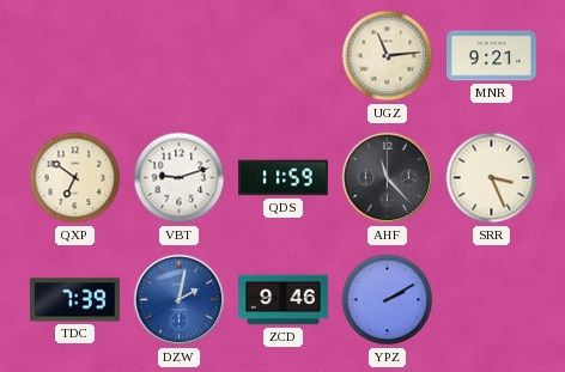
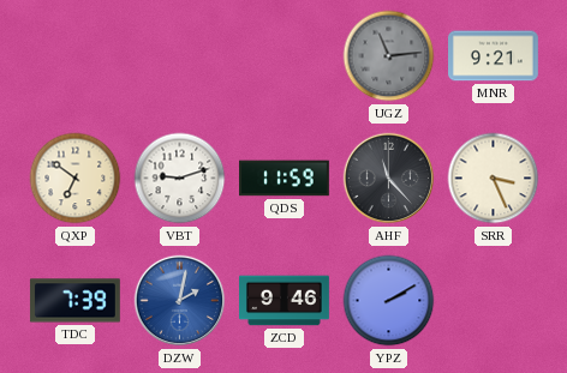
UGZ dial: cream -> grey
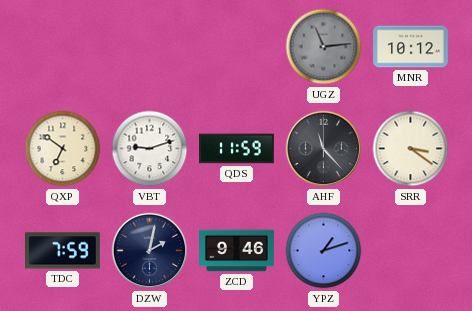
MNR: 9:21 -> 10:12
SRR: 3:26 -> 3:21
TDC: 7:39 -> 7:59
DZW dial: blue -> navy
YPZ: 2:10 -> 1:12
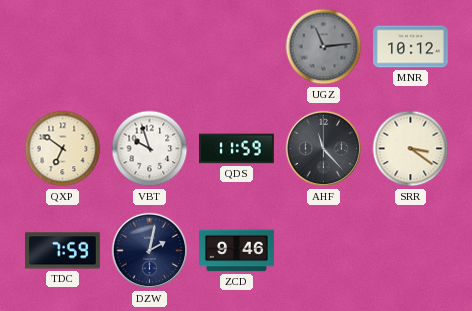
VBT: 9:12 -> 9:57
YPZ: 1:12 -> none
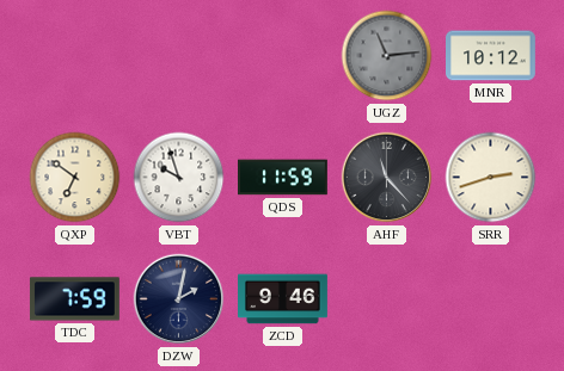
SRR: 3:21 -> 2:42
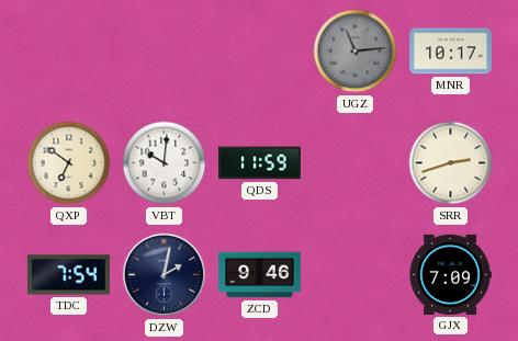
MNR: 10:12 -> 10:17
VBT: 9:57 -> 10:01
AHF: 11:23 -> none
TDC: 7:59 -> 7:54
GJX: none -> 7:09
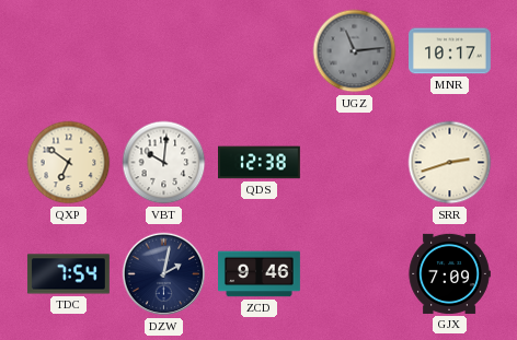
QDS: 11:59 -> 12:38
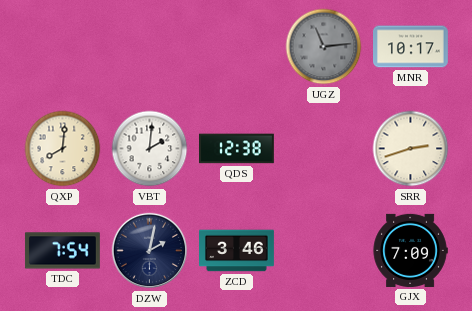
QXP: 6:51 -> 8:01
VBT: 10:01 -> 2:01
ZCD: 9:46 -> 3:46
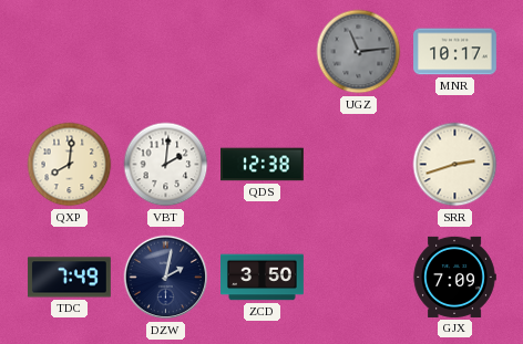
TDC: 7:54 -> 7:49
ZCD: 3:46 -> 3:50
